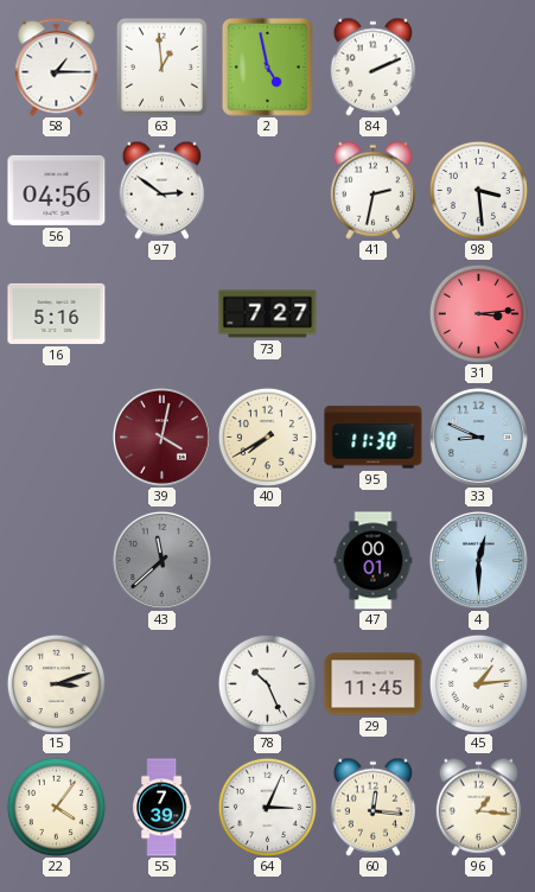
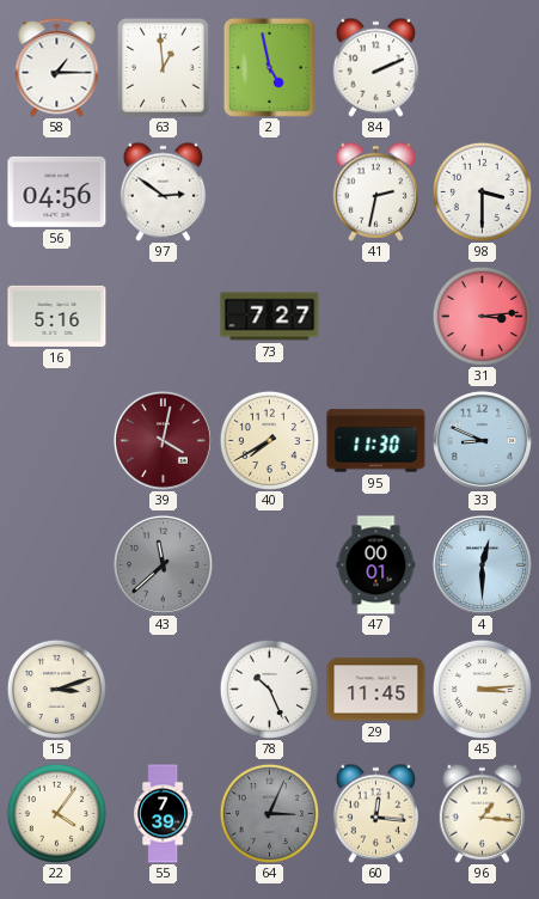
98: 3:29 -> 3:30
45: 1:14 -> 3:14
64 dial: white -> grey
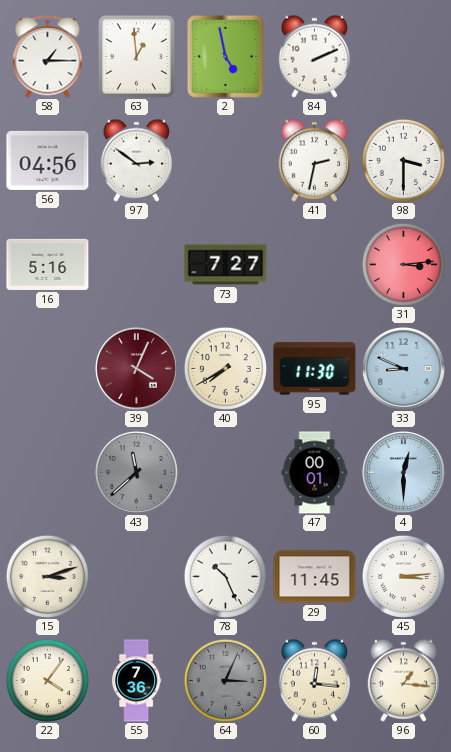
39: 4:02 -> 4:04
55: 7:39 -> 7:36
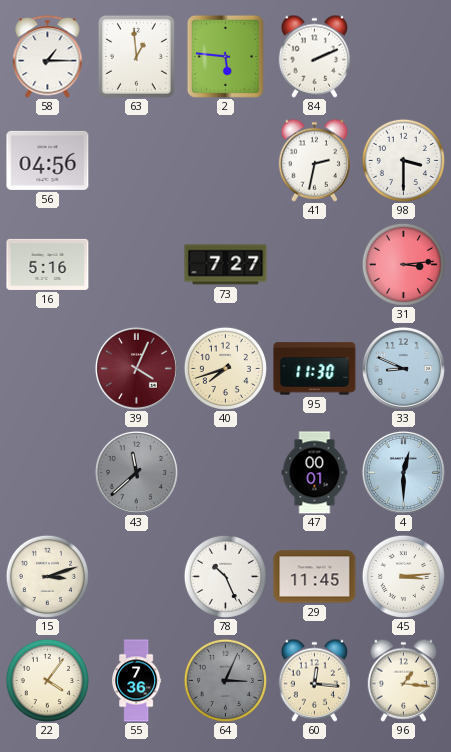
2: 4:58 -> 5:46
97: 2:51 -> none
40: 7:40 -> 7:42
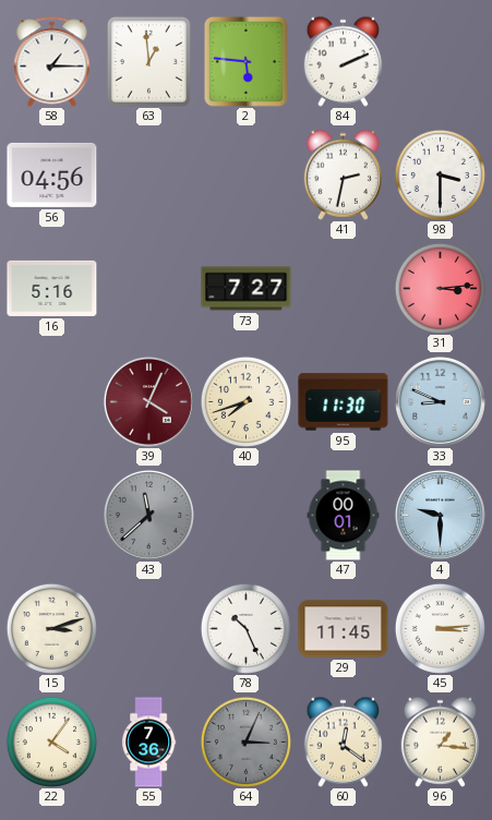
4: 12:30 -> 9:30
60: 12:16 -> 12:21
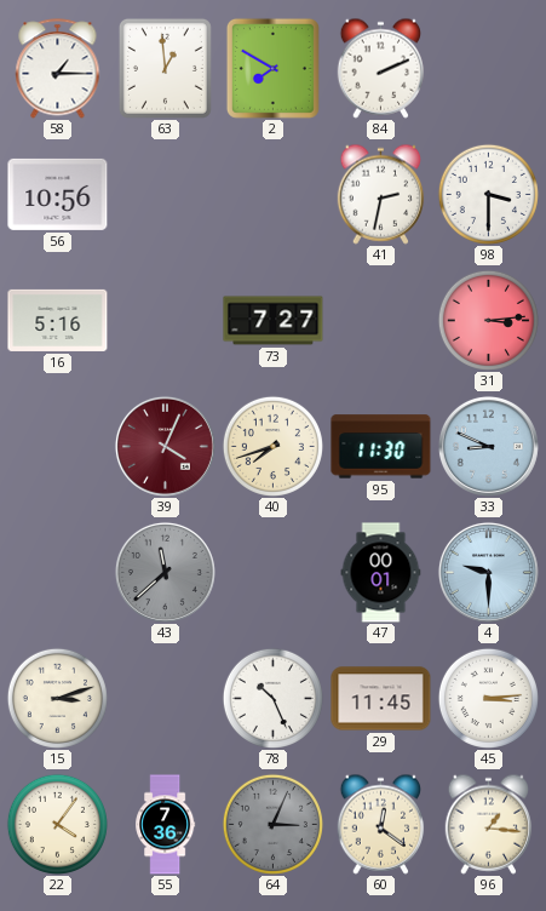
2: 5:46 -> 7:50
56: 04:56 -> 10:56
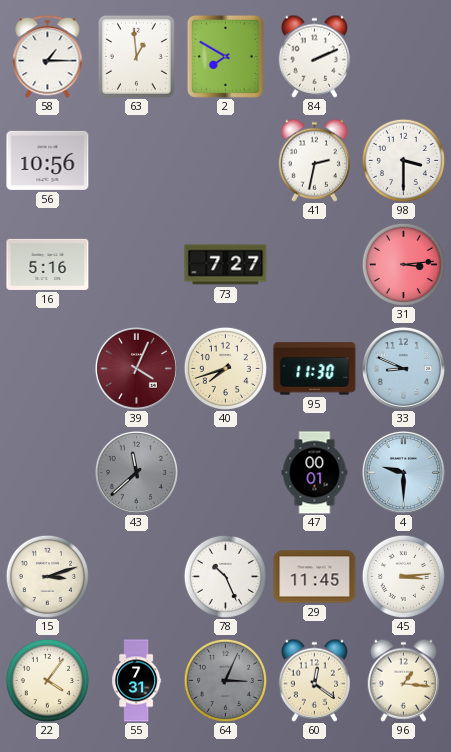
55: 7:36 -> 7:31
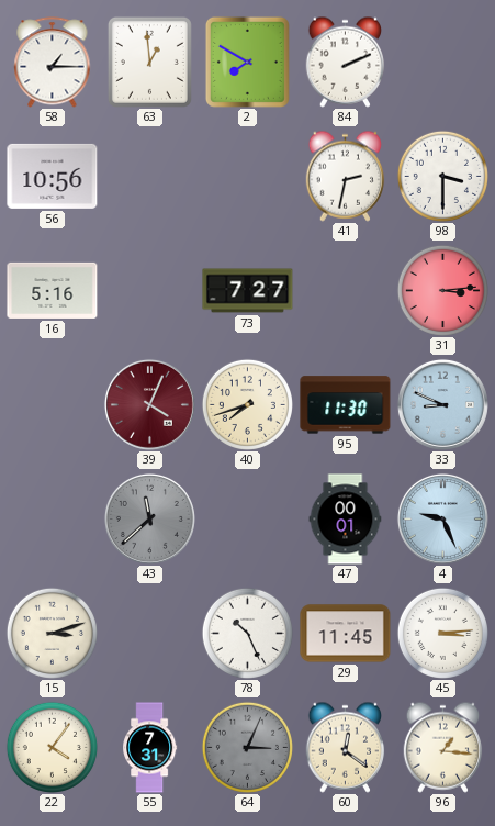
4: 9:30 -> 9:26
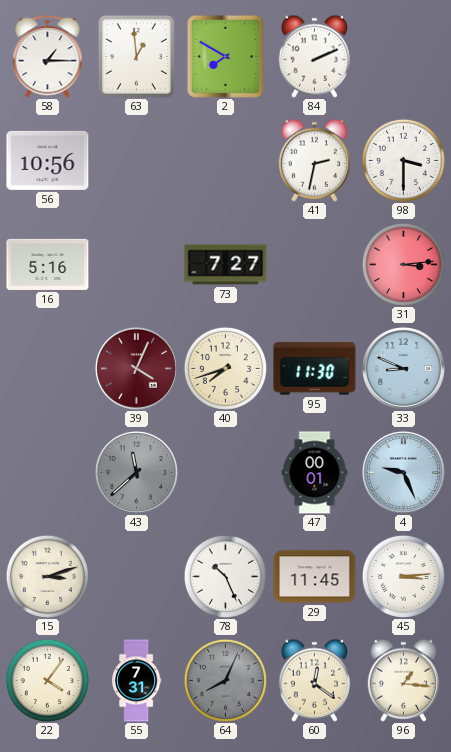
64: 3:04 -> 8:04
